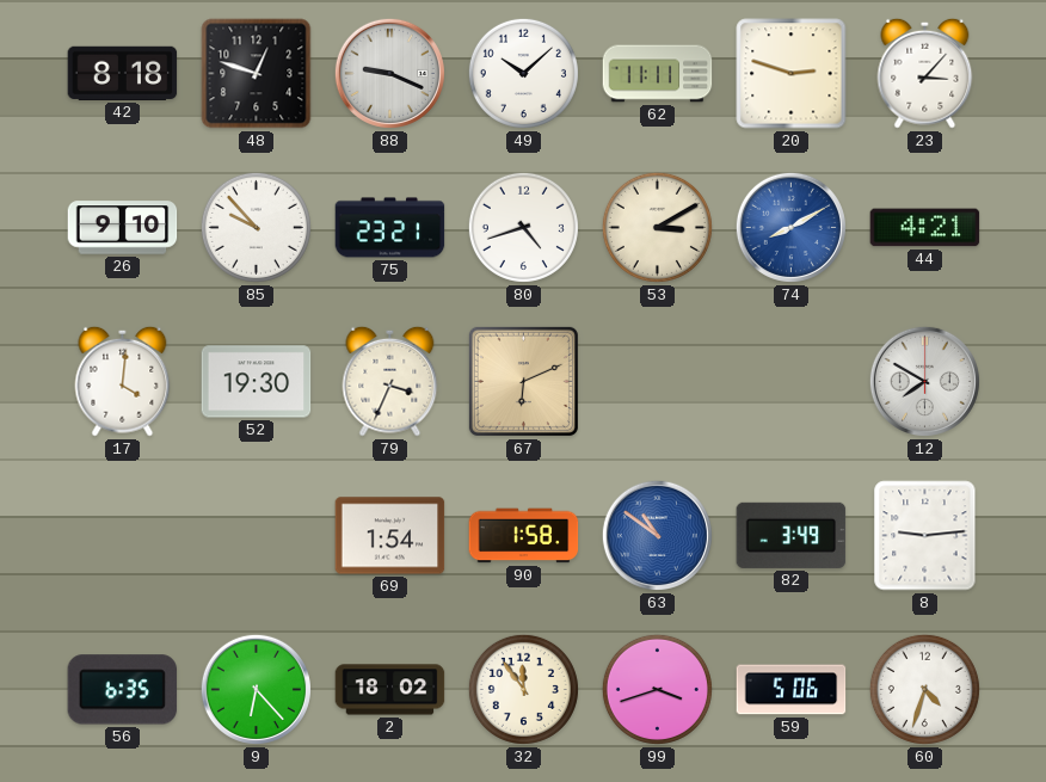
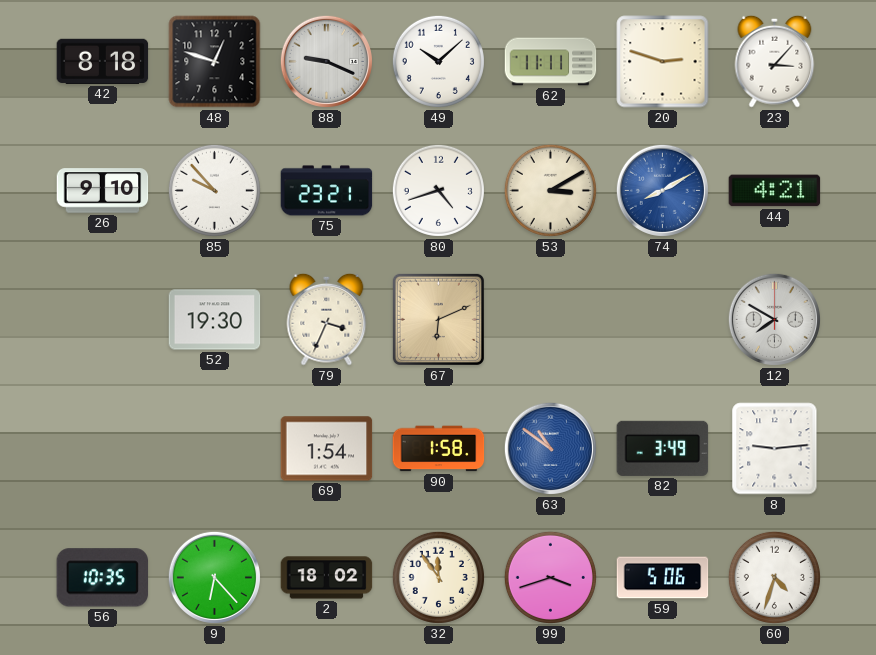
17: 4:01 -> none
56: 6:35 -> 10:35
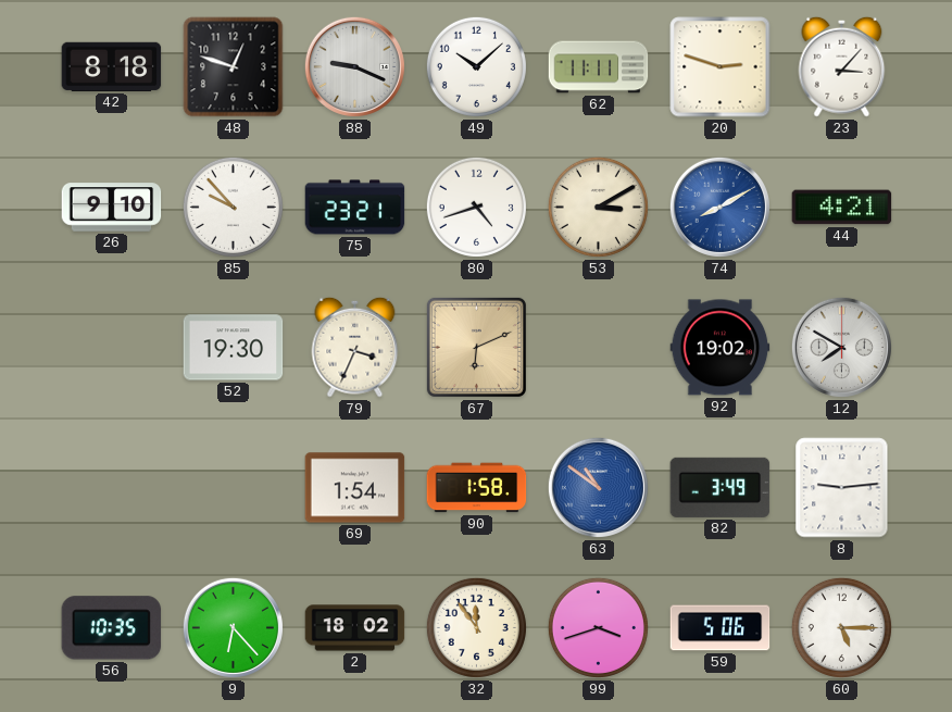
92: none -> 19:02
60: 4:33 -> 5:15
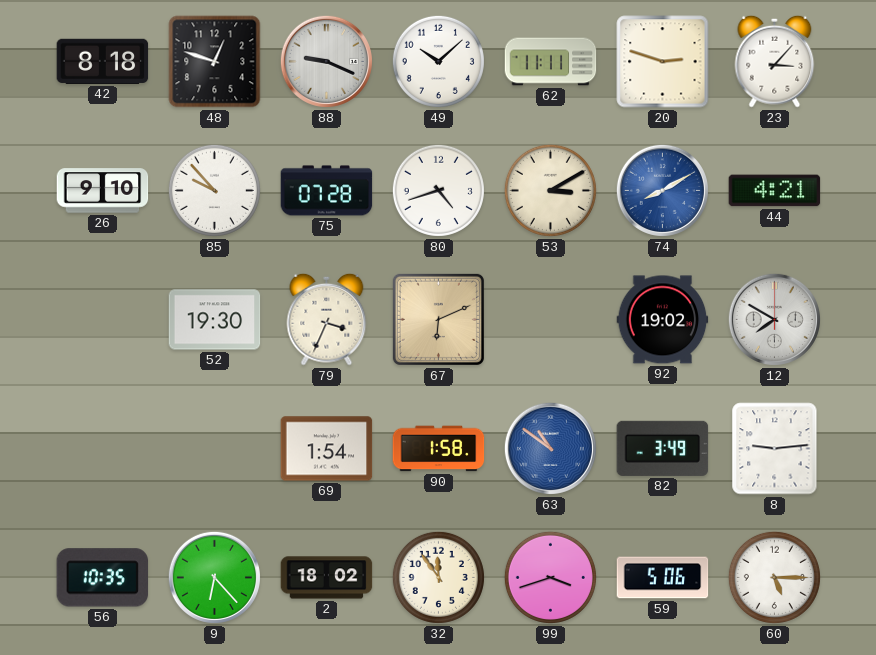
75: 23:21 -> 07:28
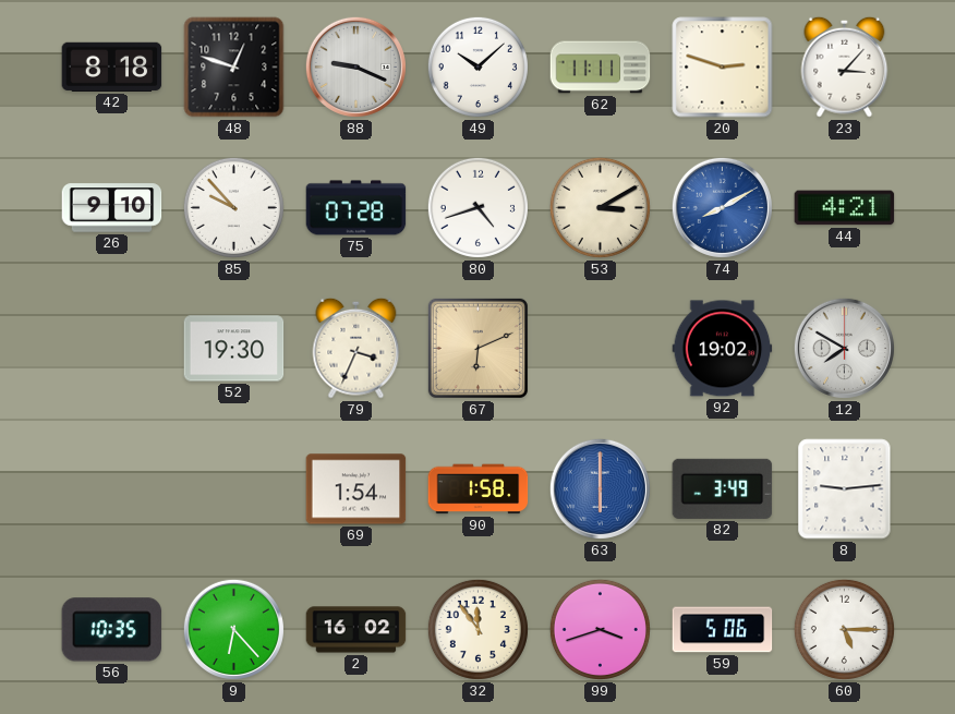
63: 10:51 -> 6:00
2: 18:02 -> 16:02
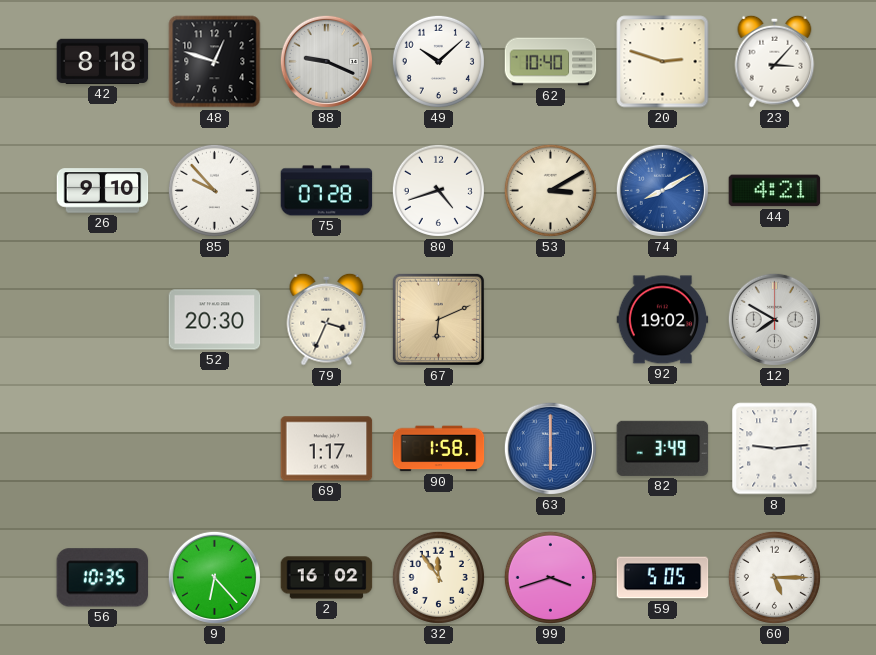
62: 11:11 -> 10:40
52: 19:30 -> 20:30
69: 1:54 -> 1:17
59: 5:06 -> 5:05
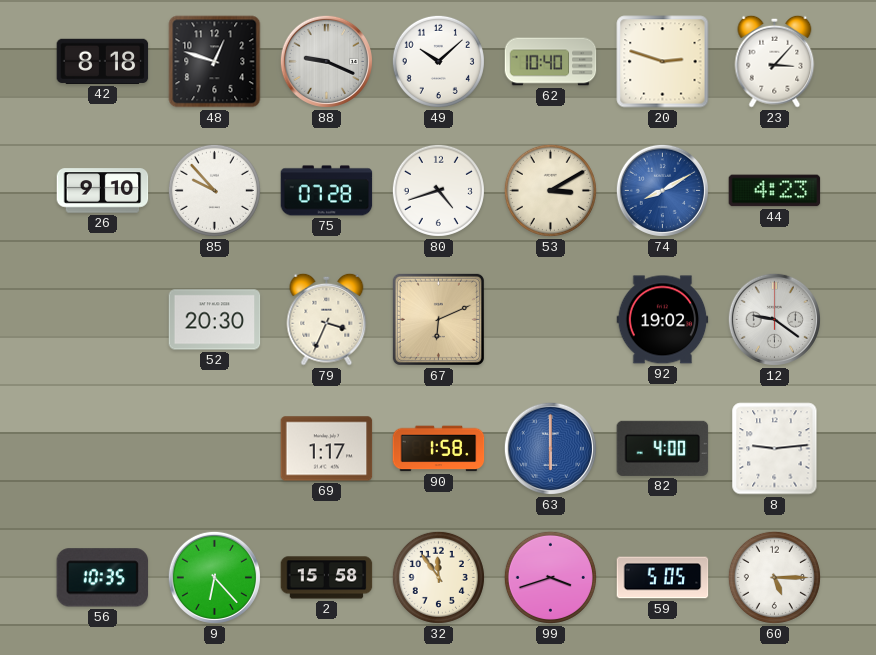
44: 4:21 -> 4:23
12: 7:50 -> 9:21
82: 3:49 -> 4:00
2: 16:02 -> 15:58
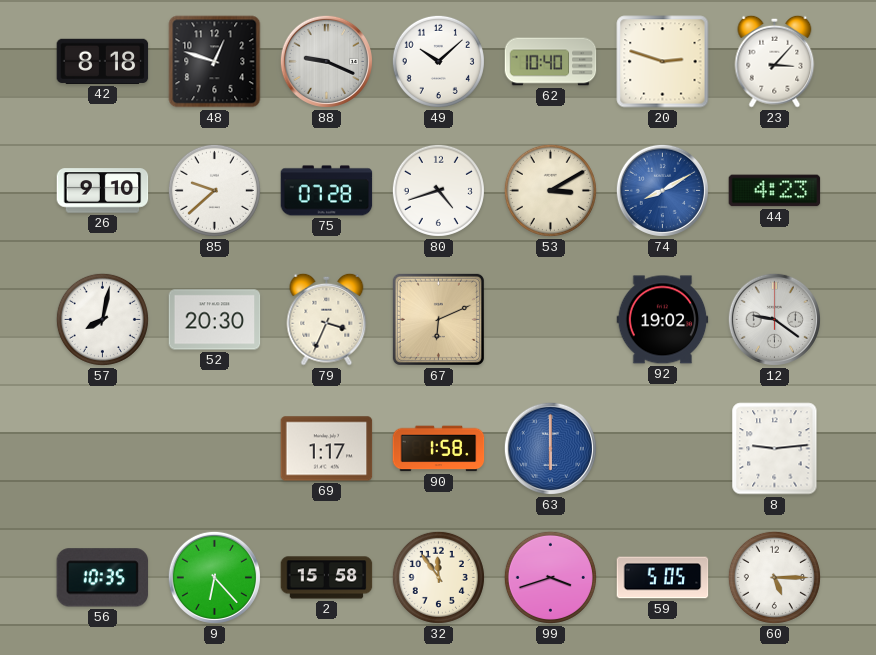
85: 9:53 -> 9:38
57: none -> 8:02
82: 4:00 -> none
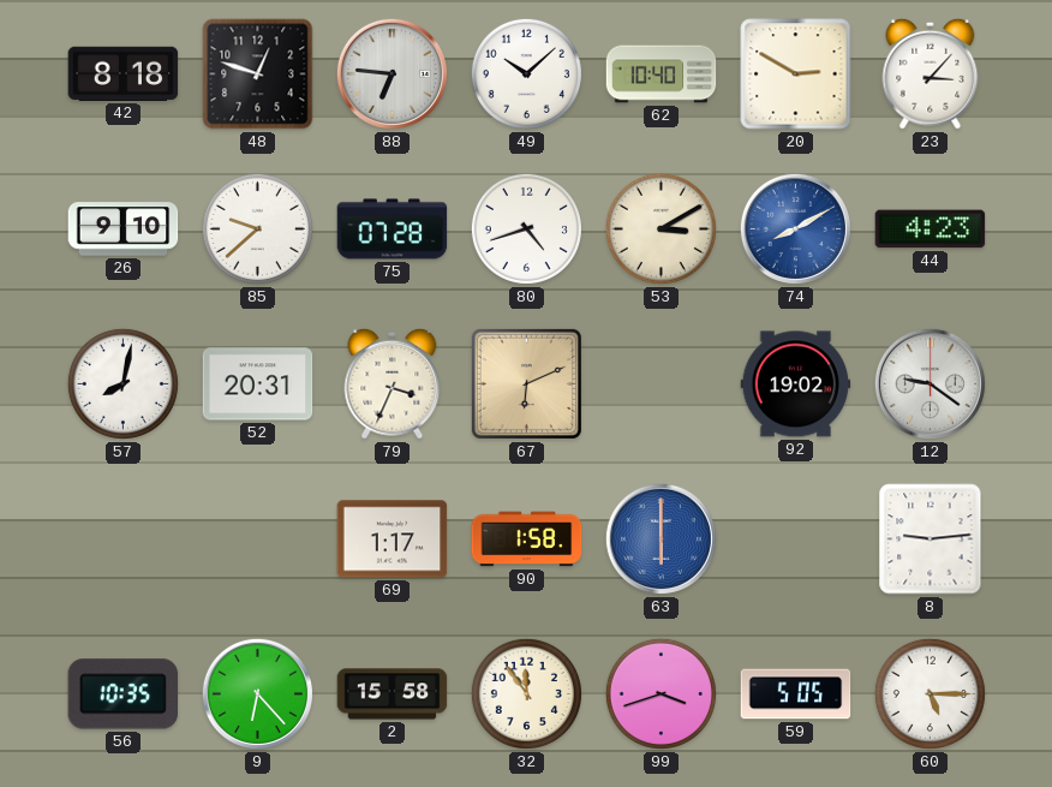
88: 9:19 -> 6:46
20: 2:48 -> 2:50
52: 20:30 -> 20:31
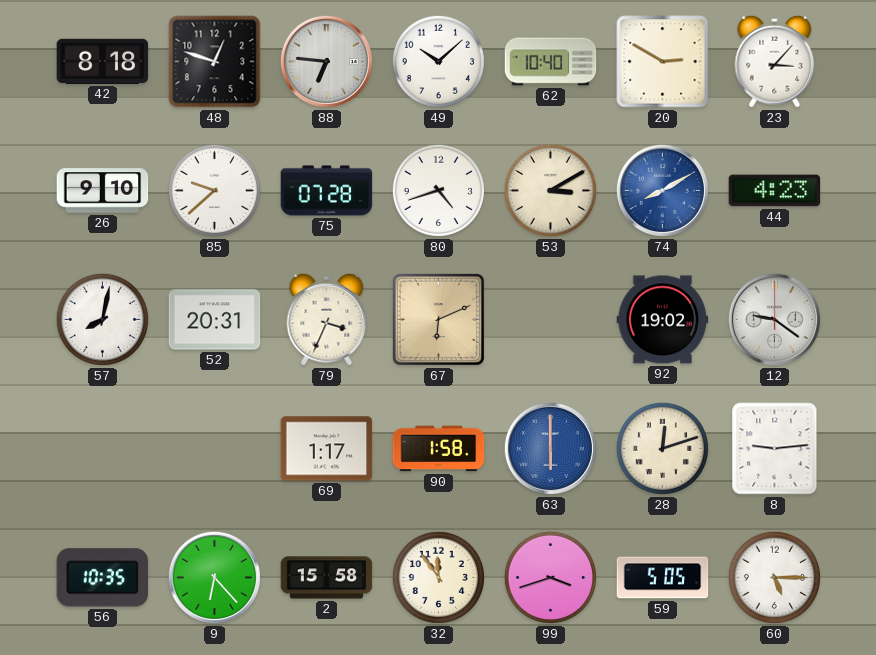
28: none -> 12:12
